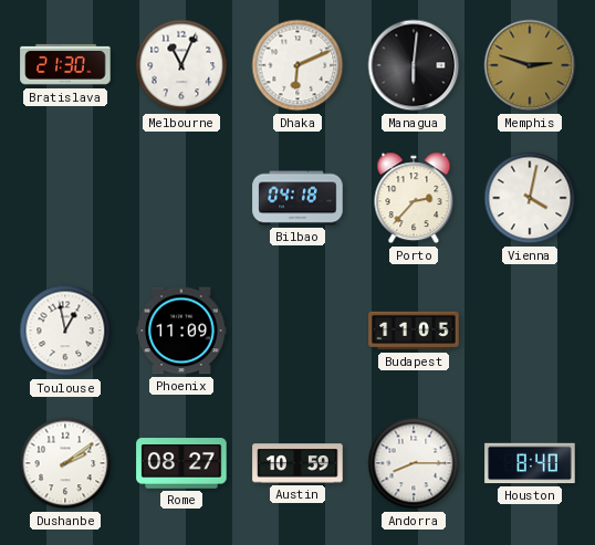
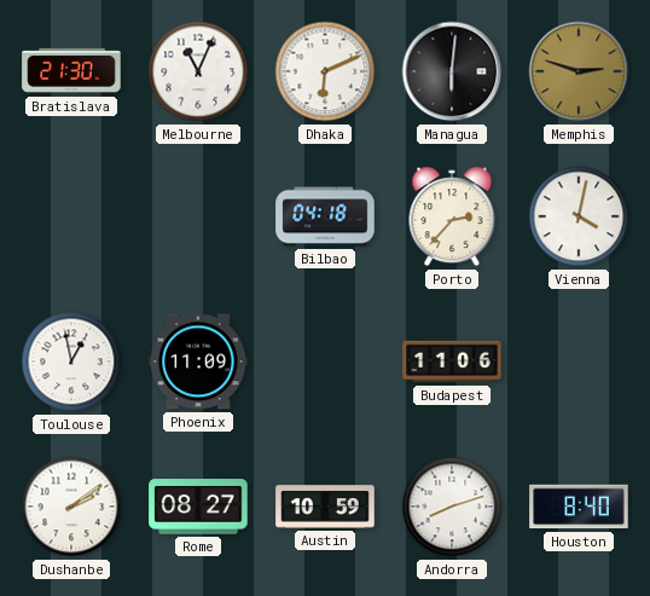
Budapest: 11:05 -> 11:06
Andorra: 8:15 -> 8:12
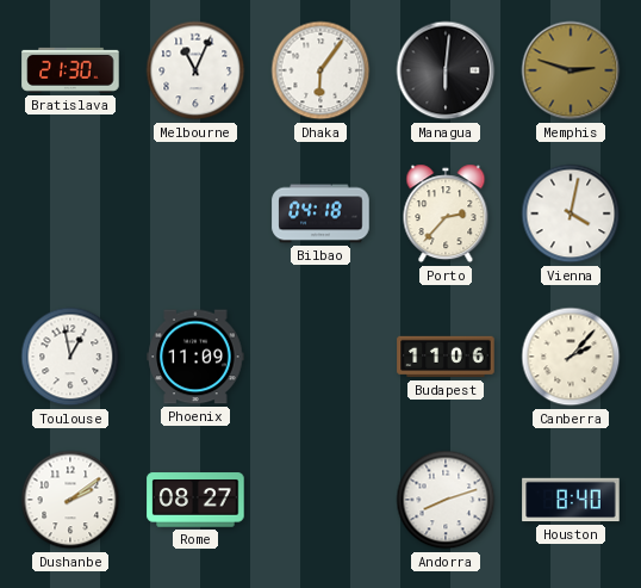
Dhaka: 6:11 -> 6:06
Canberra: none -> 2:07
Austin: 10:59 -> none
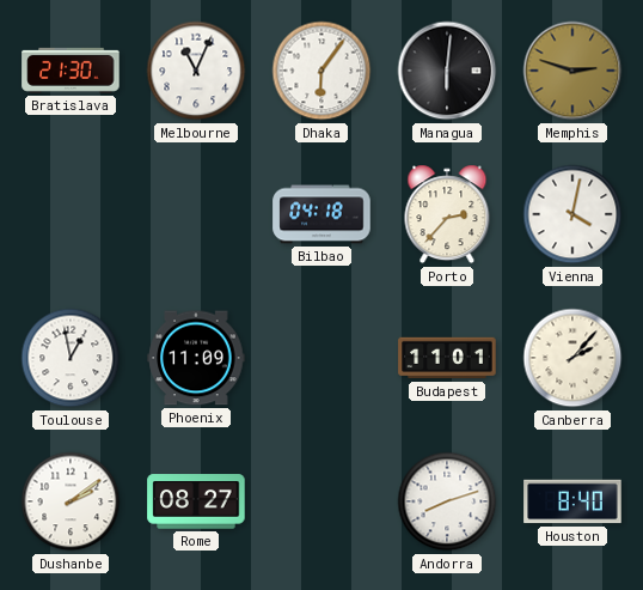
Budapest: 11:06 -> 11:01
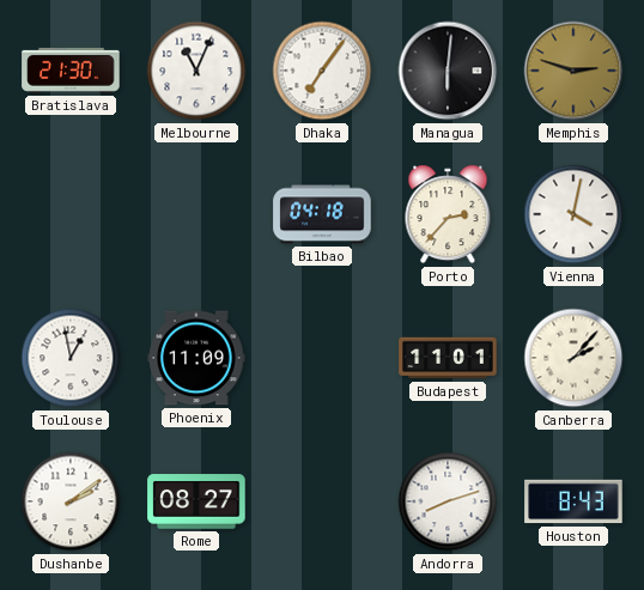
Dhaka: 6:06 -> 7:06
Houston: 8:40 -> 8:43
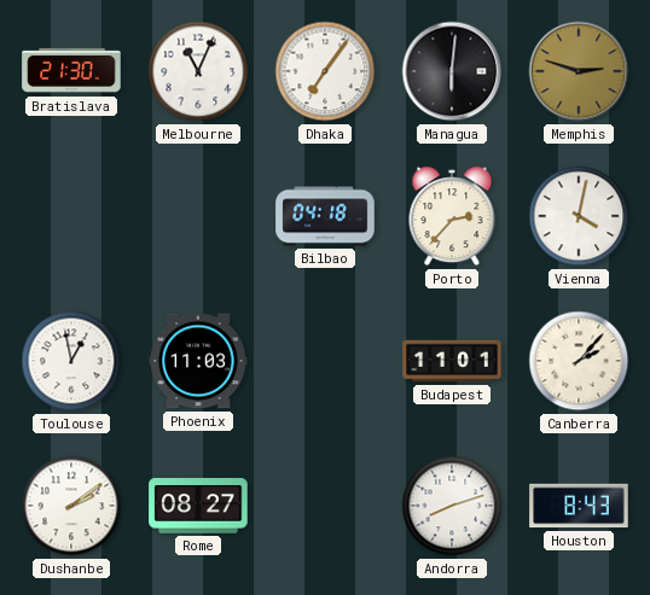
Phoenix: 11:09 -> 11:03
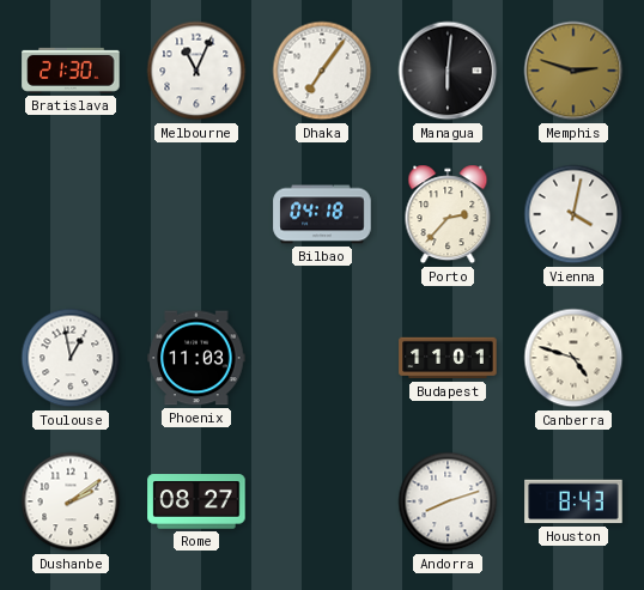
Canberra: 2:07 -> 4:48
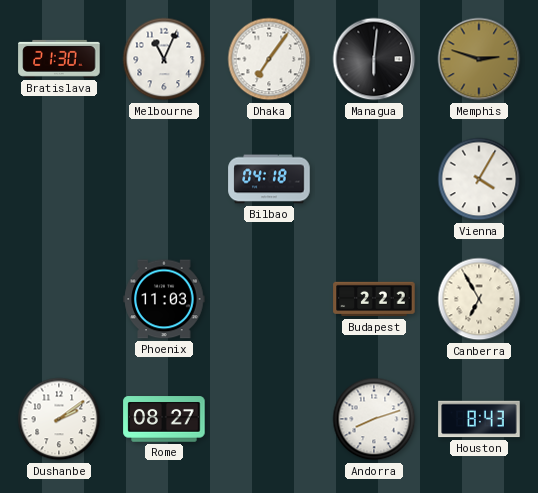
Porto: 2:37 -> none
Vienna: 4:02 -> 4:05
Toulouse: 12:58 -> none
Budapest: 11:01 -> 2:22
Canberra: 4:48 -> 6:55
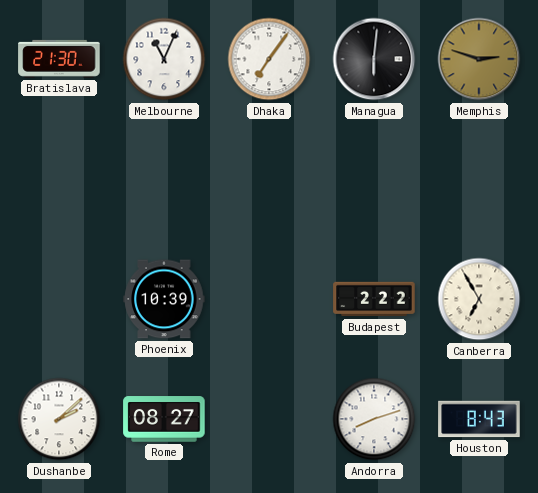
Bilbao: 04:18 -> none
Vienna: 4:05 -> none
Phoenix: 11:03 -> 10:39
Dushanbe: 2:09 -> 2:08
